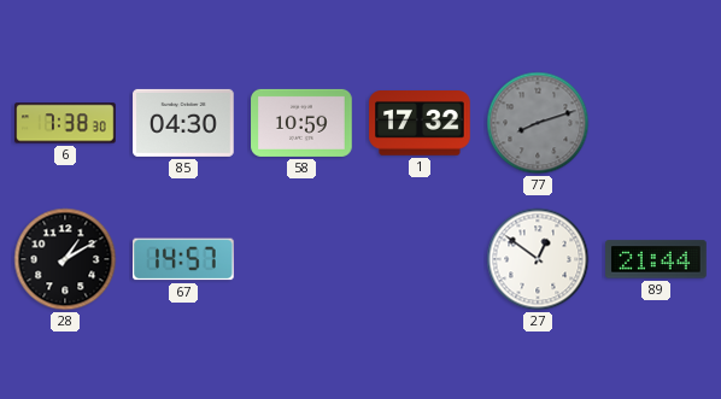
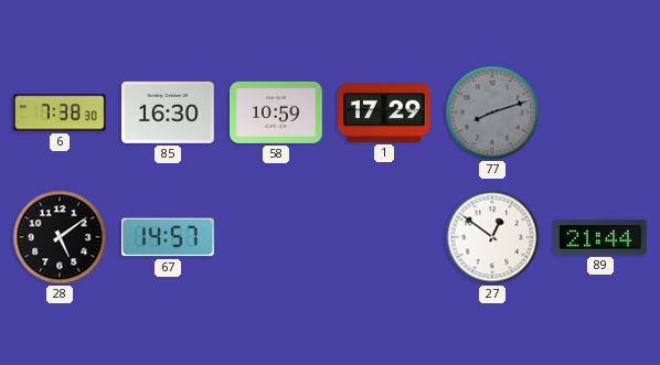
85: 04:30 -> 16:30
1: 17:32 -> 17:29
28: 1:10 -> 5:09
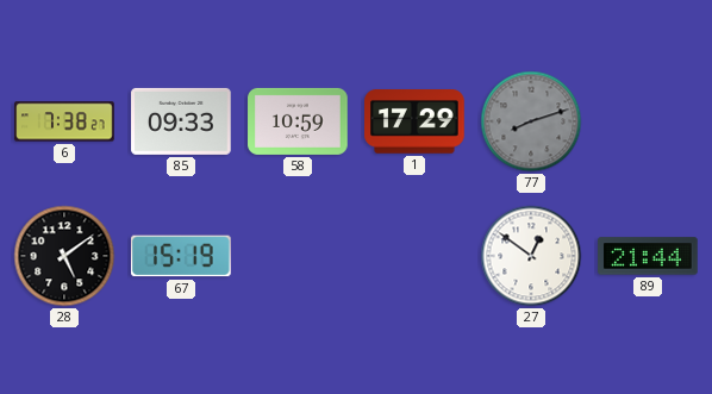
6: 7:38:30 -> 7:38:27
85: 16:30 -> 09:33
67: 14:57 -> 15:19
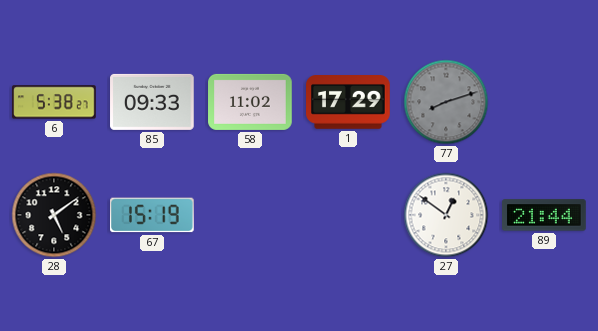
6: 7:38 -> 5:38
58: 10:59 -> 11:02
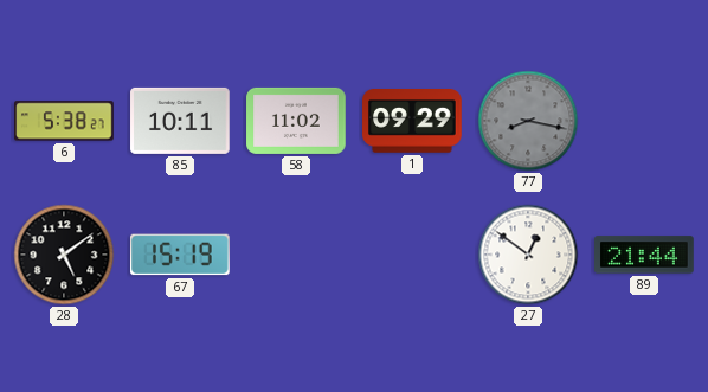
85: 09:33 -> 10:11
1: 17:29 -> 09:29
77: 8:12 -> 8:17
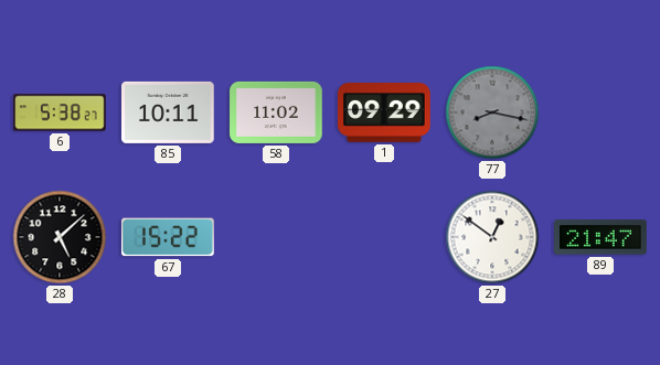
28: 5:09 -> 5:08
67: 15:19 -> 15:22
89: 21:44 -> 21:47
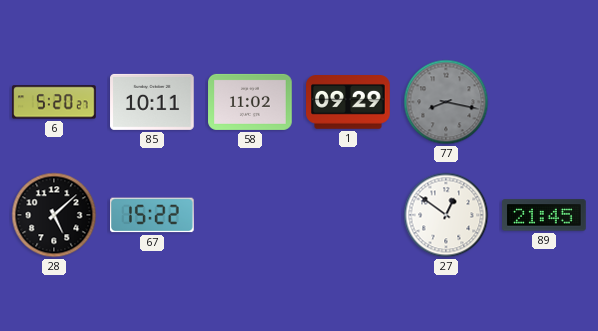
6: 5:38 -> 5:20
89: 21:47 -> 21:45
